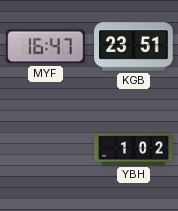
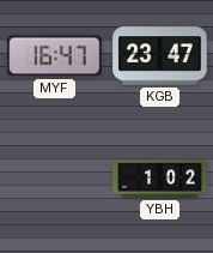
KGB: 23:51 -> 23:47
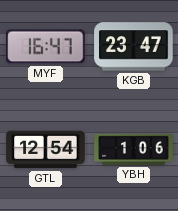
GTL: none -> 12:54
YBH: 1:02 -> 1:06
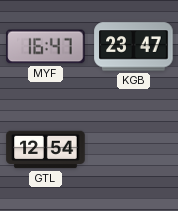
YBH: 1:06 -> none
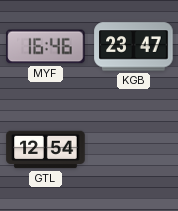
MYF: 16:47 -> 16:46
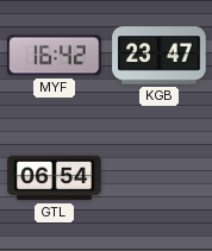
MYF: 16:46 -> 16:42
GTL: 12:54 -> 06:54
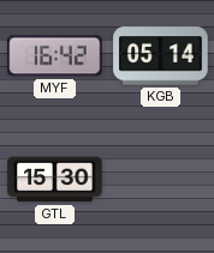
KGB: 23:47 -> 05:14
GTL: 06:54 -> 15:30
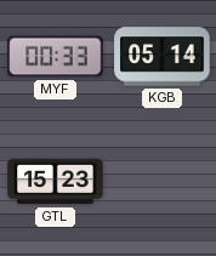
MYF: 16:42 -> 00:33
GTL: 15:30 -> 15:23
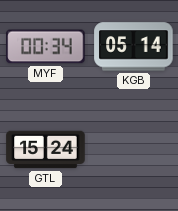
MYF: 00:33 -> 00:34
GTL: 15:23 -> 15:24
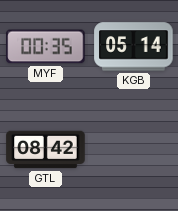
MYF: 00:34 -> 00:35
GTL: 15:24 -> 08:42
